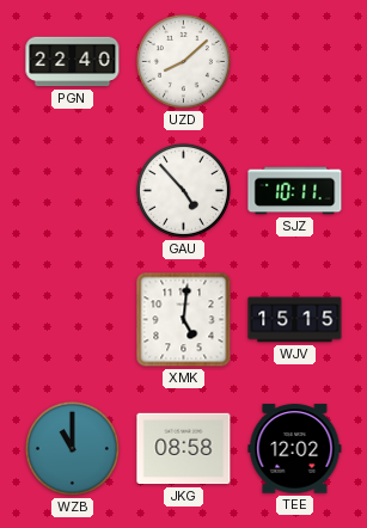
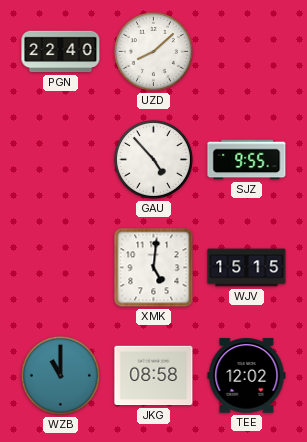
SJZ: 10:11 -> 9:55
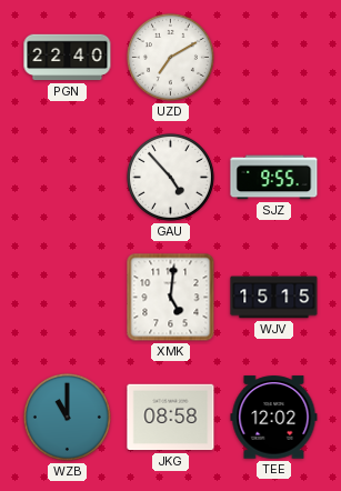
UZD: 8:08 -> 7:10
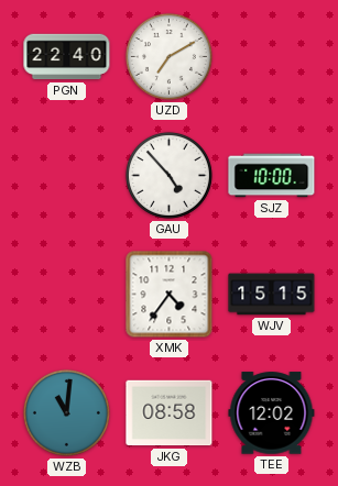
SJZ: 9:55 -> 10:00
XMK: 5:01 -> 4:36
WZB: 11:00 -> 11:01
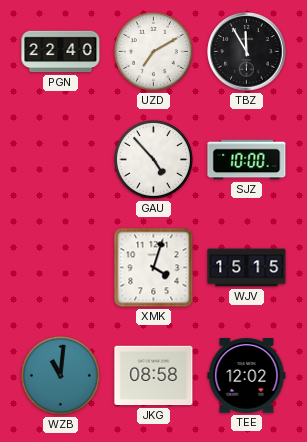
TBZ: none -> 11:55
XMK: 4:36 -> 4:03
